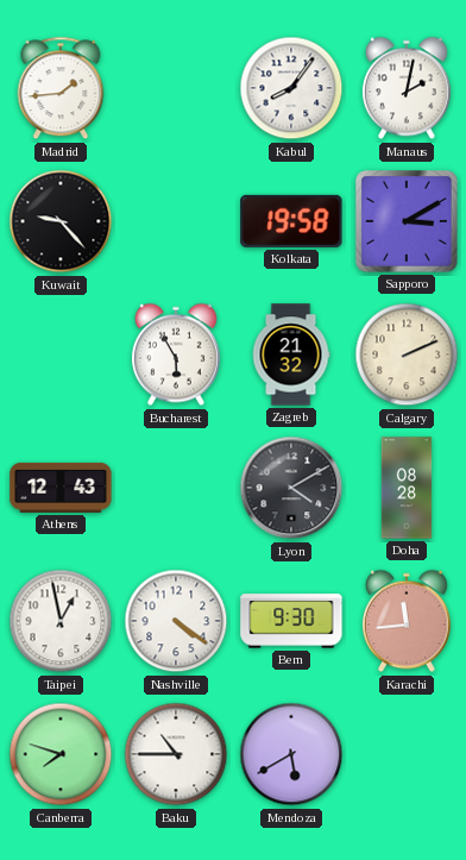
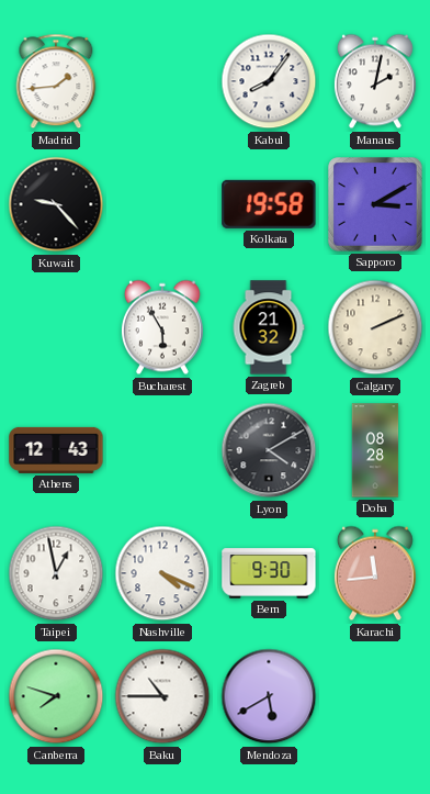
Nashville: 4:21 -> 4:19
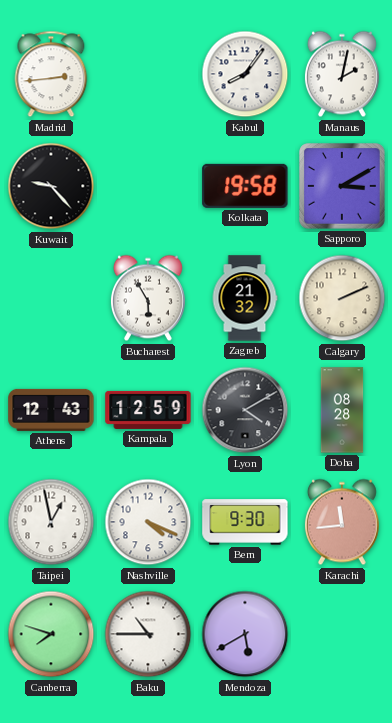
Madrid: 1:44 -> 2:44
Kampala: none -> 12:59
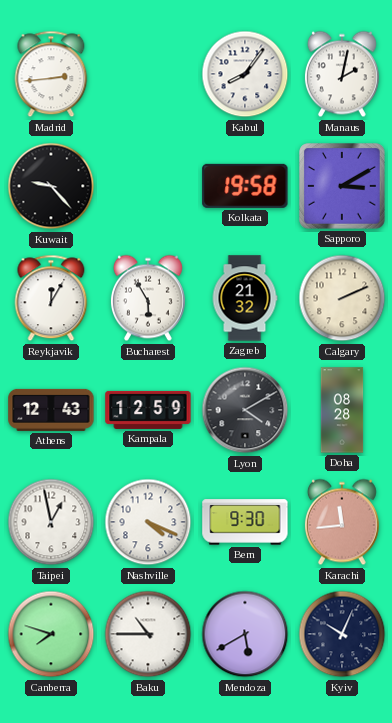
Reykjavik: none -> 12:05
Kyiv: none -> 10:04
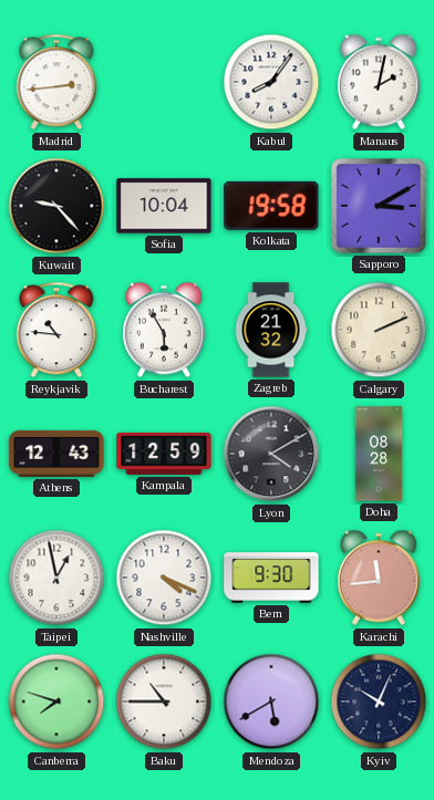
Sofia: none -> 10:04
Reykjavik: 12:05 -> 10:46
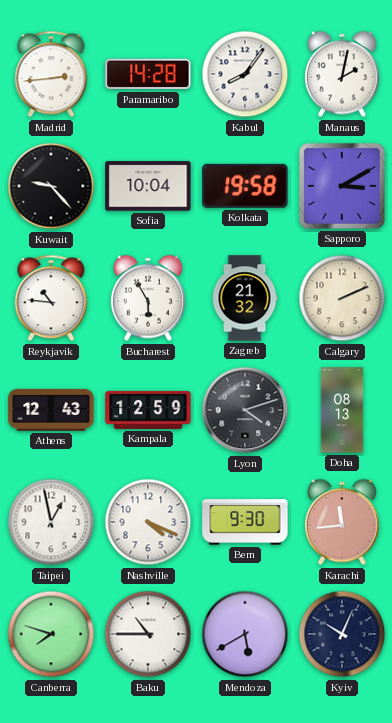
Paramaribo: none -> 14:28
Lyon: 4:10 -> 4:12
Doha: 08:28 -> 08:13
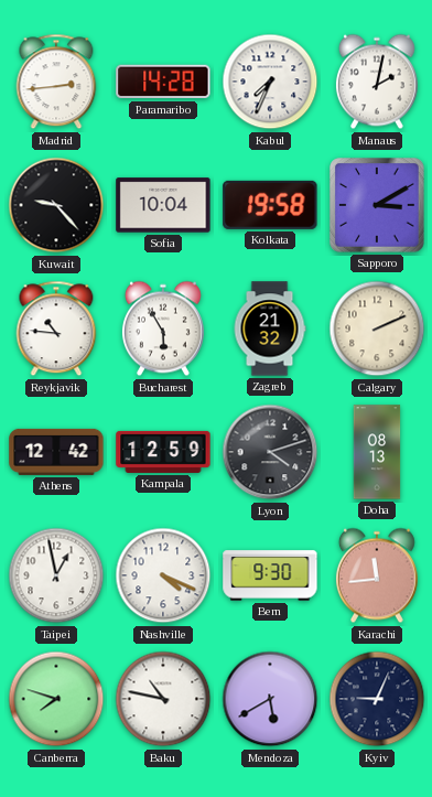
Kabul: 8:06 -> 7:34
Athens: 12:43 -> 12:42
Baku: 10:45 -> 10:47
Kyiv: 10:04 -> 9:04
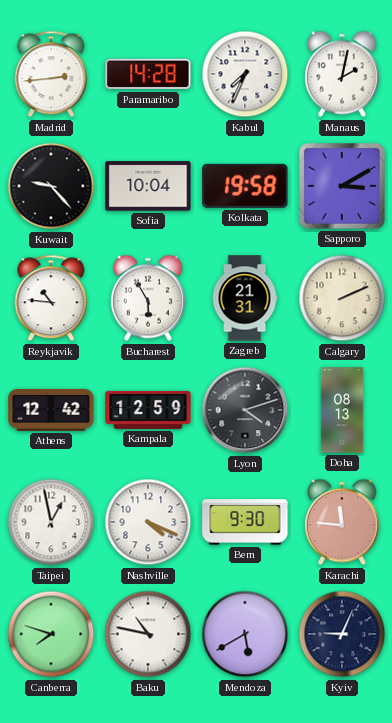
Zagreb: 21:32 -> 21:31
Karachi: 11:44 -> 11:46
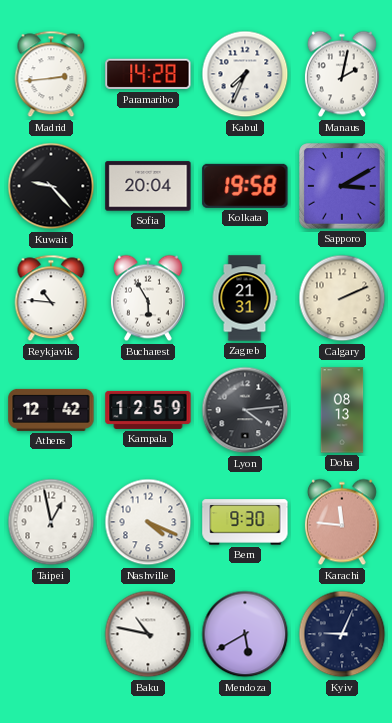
Sofia: 10:04 -> 20:04
Lyon: 4:12 -> 4:14
Canberra: 7:48 -> none
